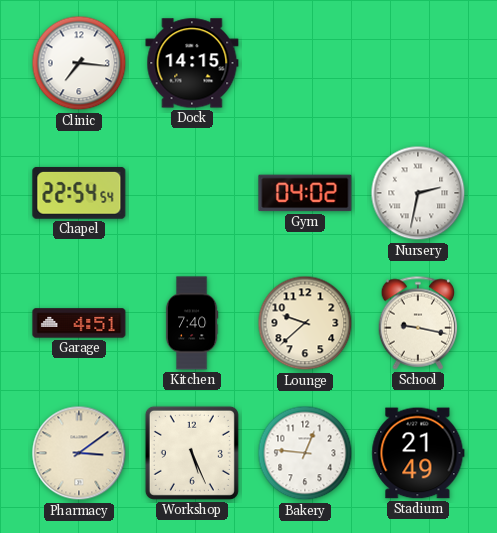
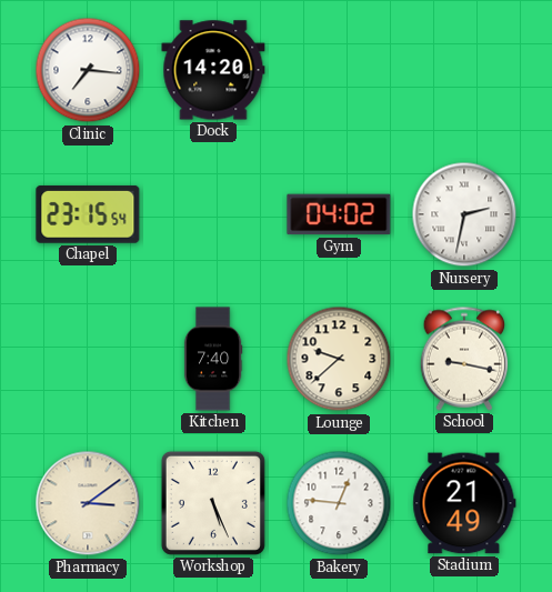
Dock: 14:15 -> 14:20
Chapel: 22:54 -> 23:15
Garage: 4:51 -> none
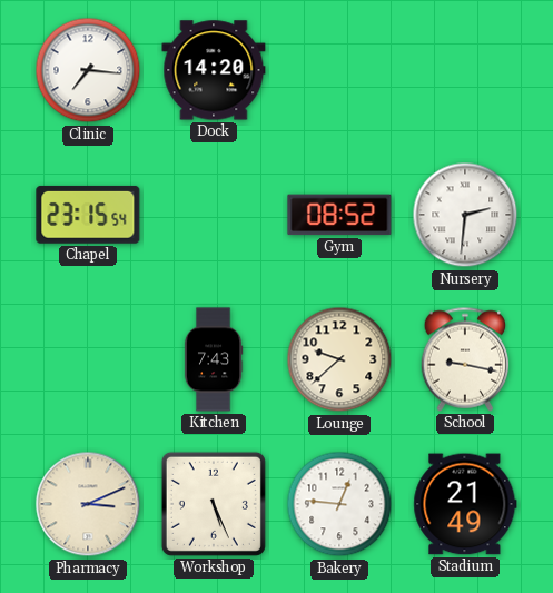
Gym: 04:02 -> 08:52
Nursery: 2:32 -> 2:31
Kitchen: 7:40 -> 7:43
Pharmacy: 3:09 -> 3:11
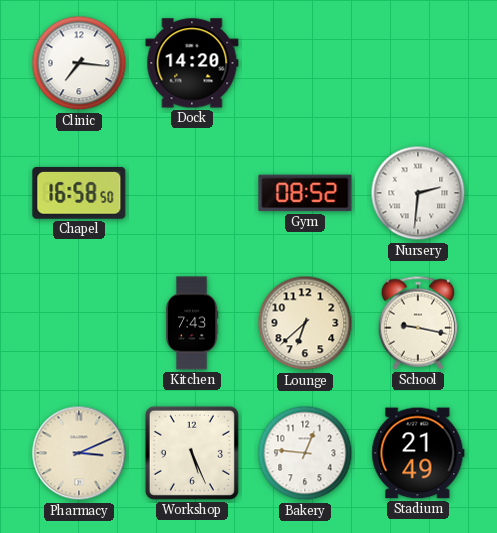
Chapel: 23:15 -> 16:58
Lounge: 9:38 -> 6:38
